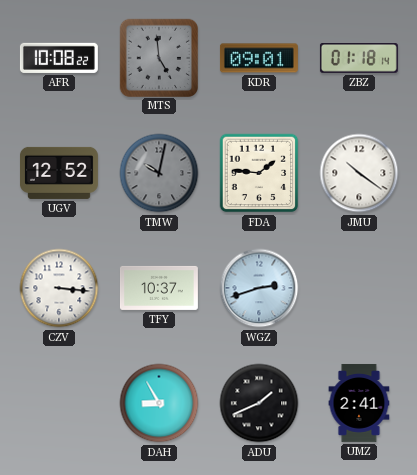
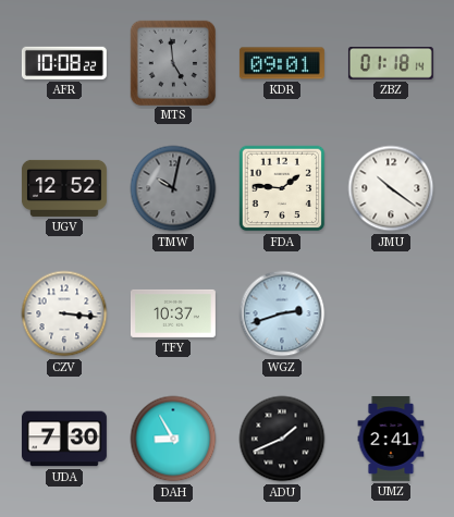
UDA: none -> 7:30
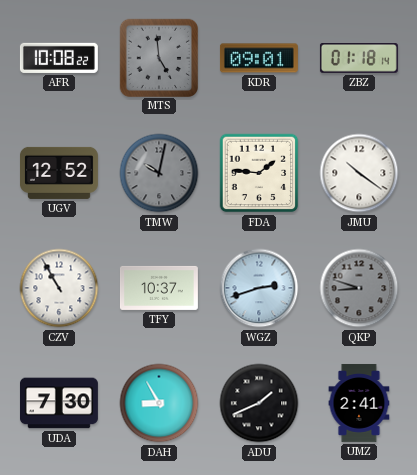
CZV: 3:16 -> 10:55
QKP: none -> 8:48
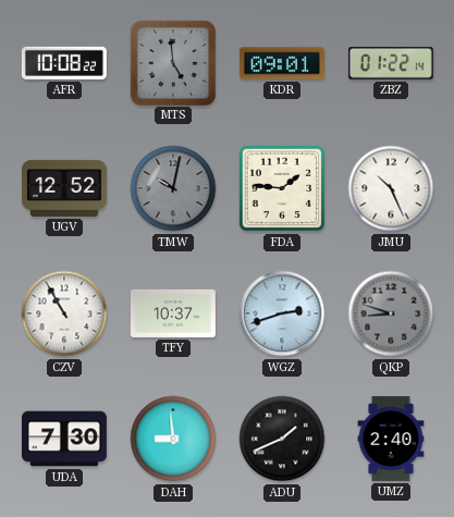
ZBZ: 01:18 -> 01:22
JMU: 10:21 -> 10:26
DAH: 8:55 -> 8:59
UMZ: 2:41 -> 2:40
